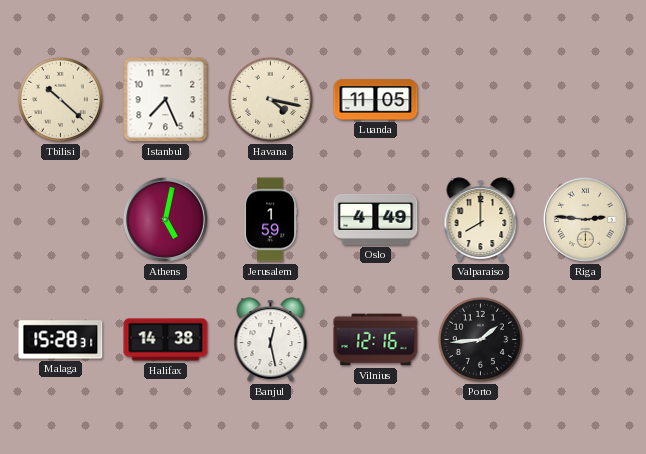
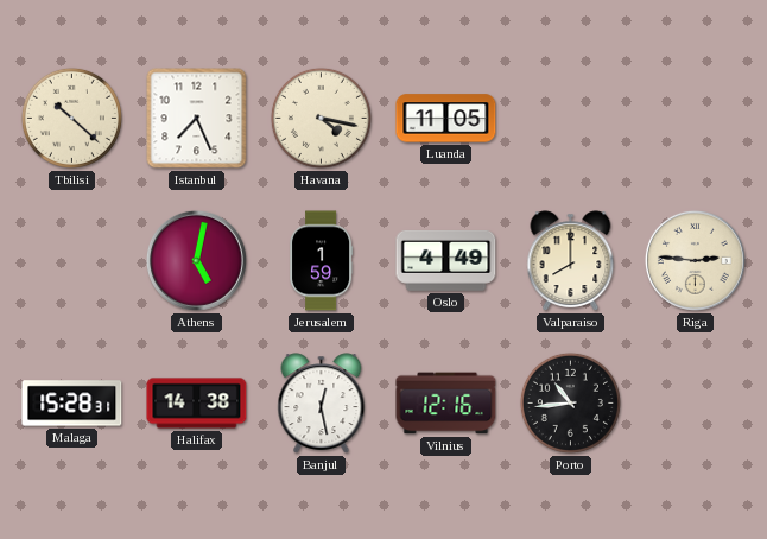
Porto: 1:44 -> 10:44
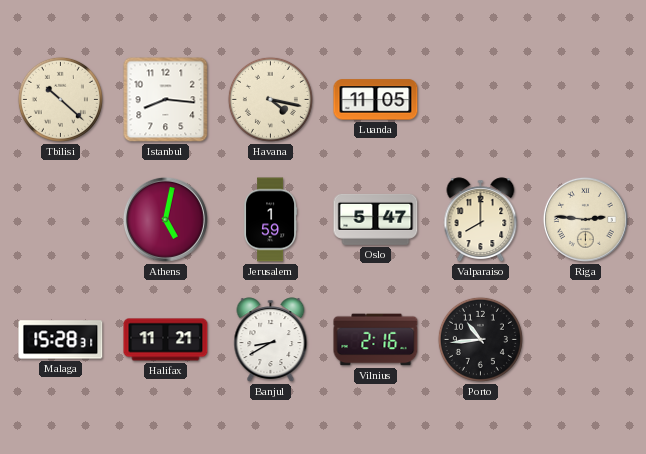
Istanbul: 7:26 -> 8:16
Oslo: 4:49 -> 5:47
Halifax: 14:38 -> 11:21
Banjul: 12:28 -> 8:40
Vilnius: 12:16 -> 2:16
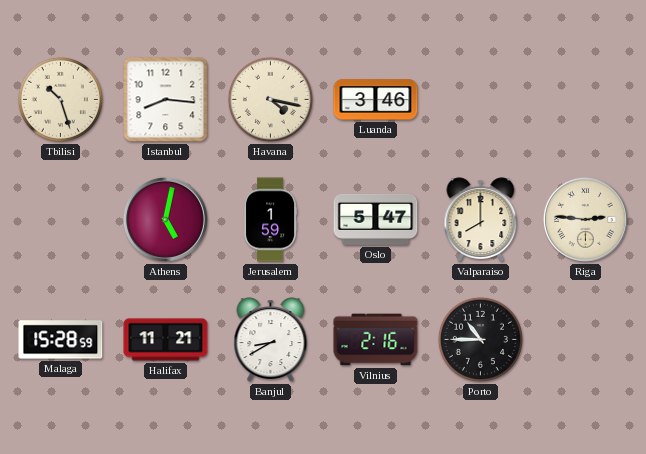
Tbilisi: 10:22 -> 10:27
Luanda: 11:05 -> 3:46
Malaga: 15:28:31 -> 15:28:59
Porto: 10:44 -> 10:45
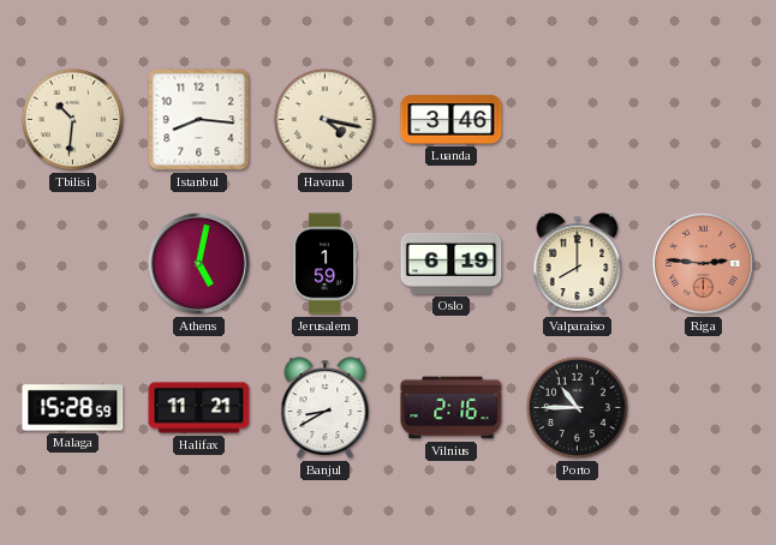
Tbilisi: 10:27 -> 10:31
Oslo: 5:47 -> 6:19
Riga dial: cream -> salmon
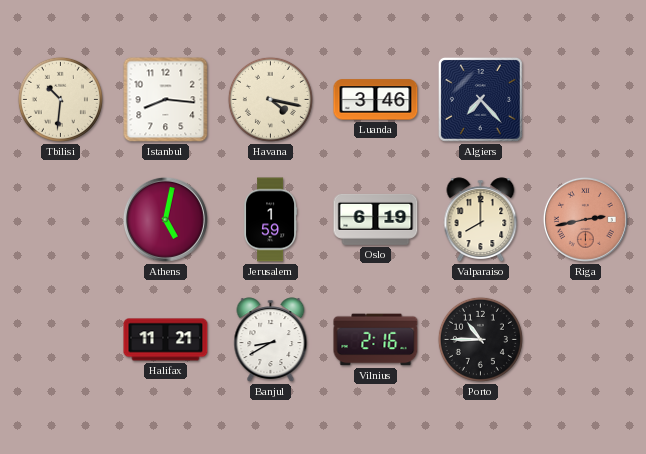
Algiers: none -> 7:23
Riga: 2:46 -> 2:43
Malaga: 15:28 -> none
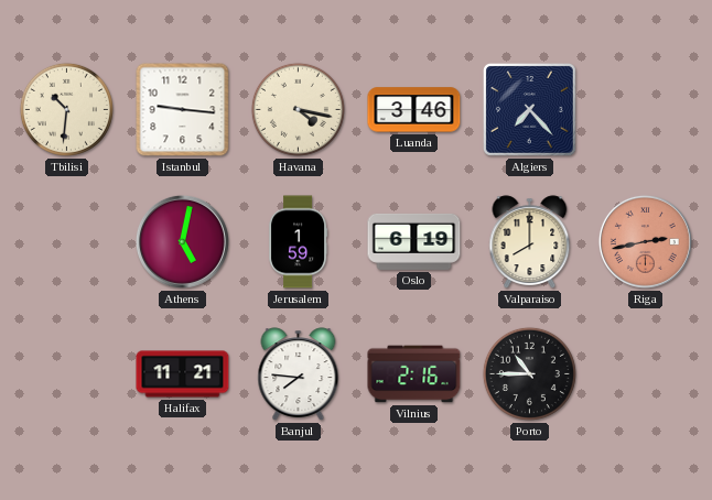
Istanbul: 8:16 -> 9:16
Banjul: 8:40 -> 7:46
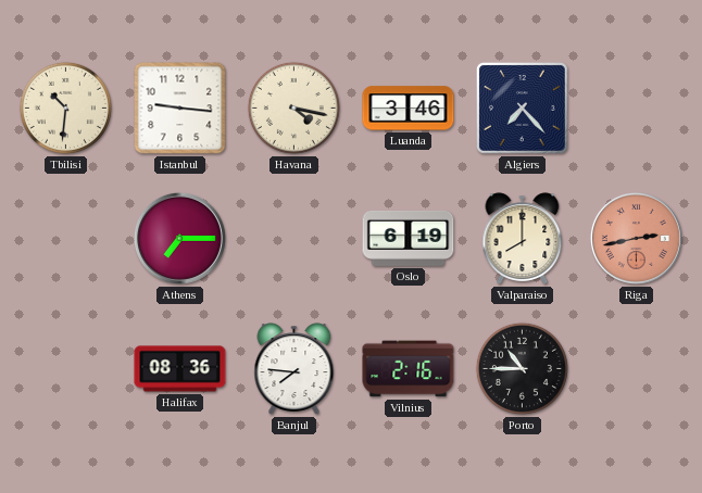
Athens: 5:02 -> 7:15
Jerusalem: 1:59 -> none
Halifax: 11:21 -> 08:36
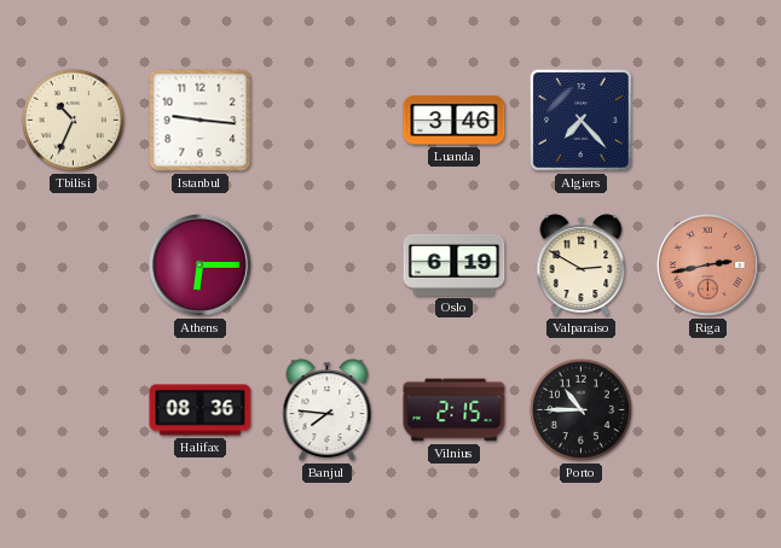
Tbilisi: 10:31 -> 10:34
Havana: 4:17 -> none
Athens: 7:15 -> 6:15
Valparaiso: 8:00 -> 2:50
Vilnius: 2:16 -> 2:15
